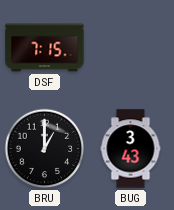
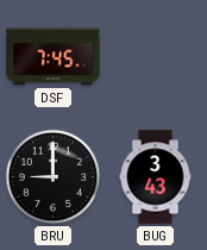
DSF: 7:15 -> 7:45
BRU: 1:00 -> 9:00
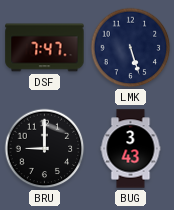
DSF: 7:45 -> 7:47
LMK: none -> 5:27
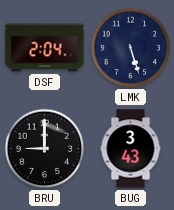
DSF: 7:47 -> 2:04
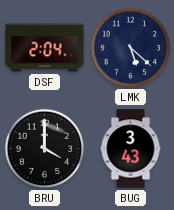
LMK: 5:27 -> 5:22
BRU: 9:00 -> 4:00
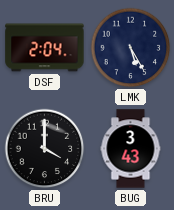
LMK: 5:22 -> 5:25
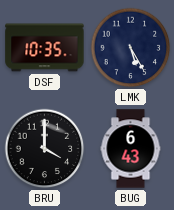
DSF: 2:04 -> 10:35
BUG: 3:43 -> 6:43
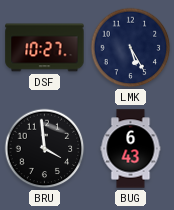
DSF: 10:35 -> 10:27
BRU: 4:00 -> 3:59
